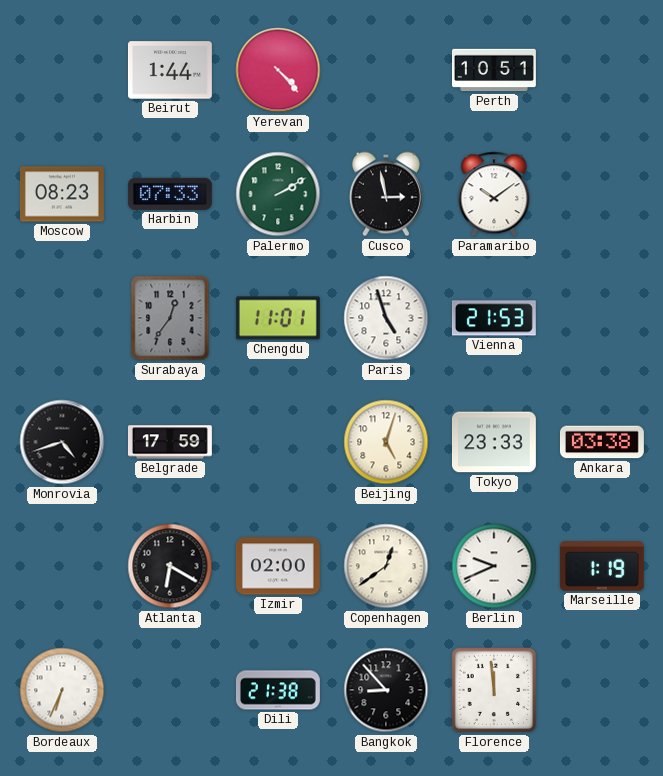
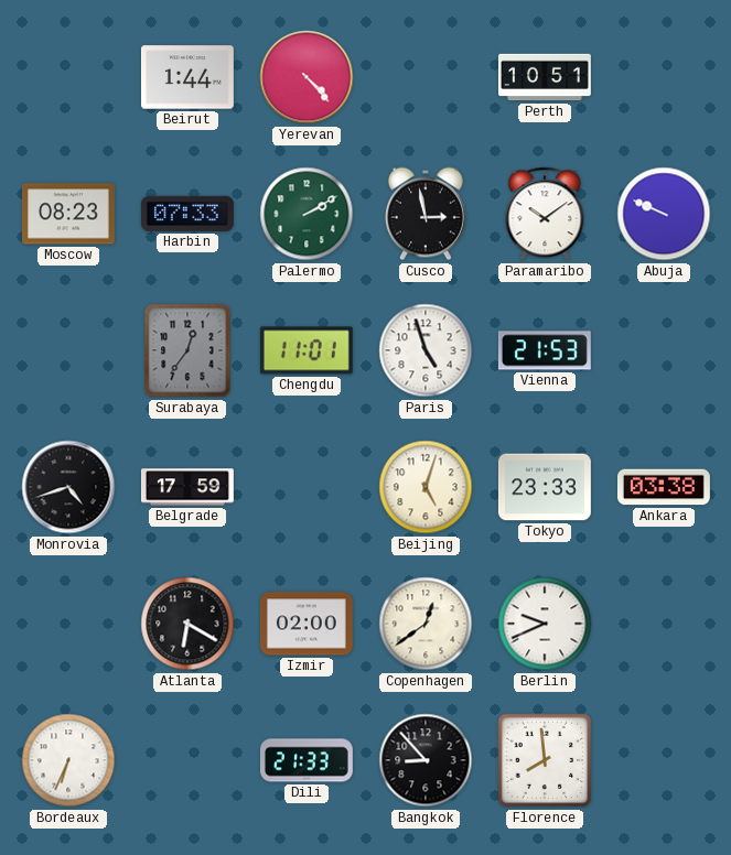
Abuja: none -> 9:49
Marseille: 1:19 -> none
Dili: 21:38 -> 21:33
Florence: 11:59 -> 7:59
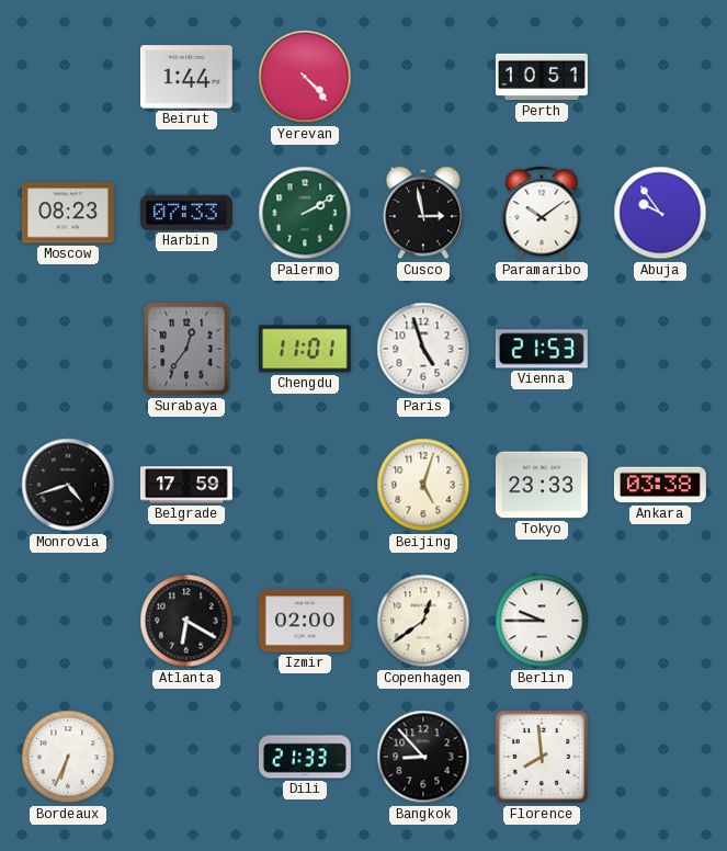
Abuja: 9:49 -> 9:54
Berlin: 9:41 -> 9:45
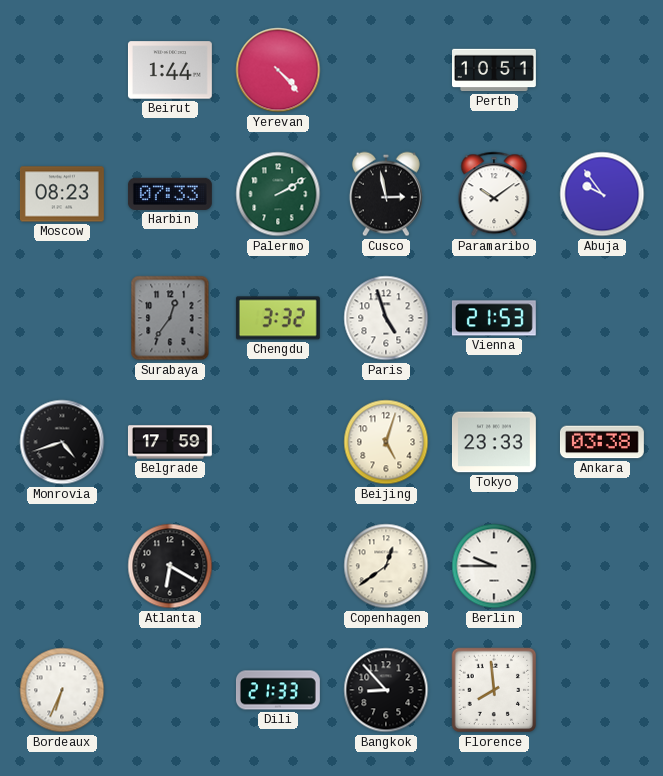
Chengdu: 11:01 -> 3:32
Izmir: 02:00 -> none
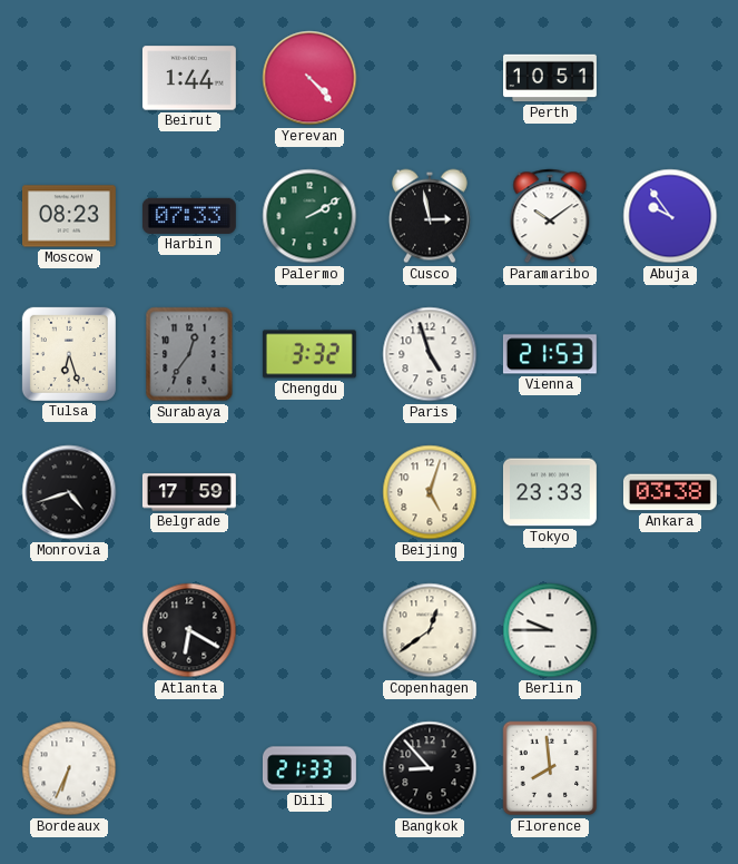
Tulsa: none -> 6:27
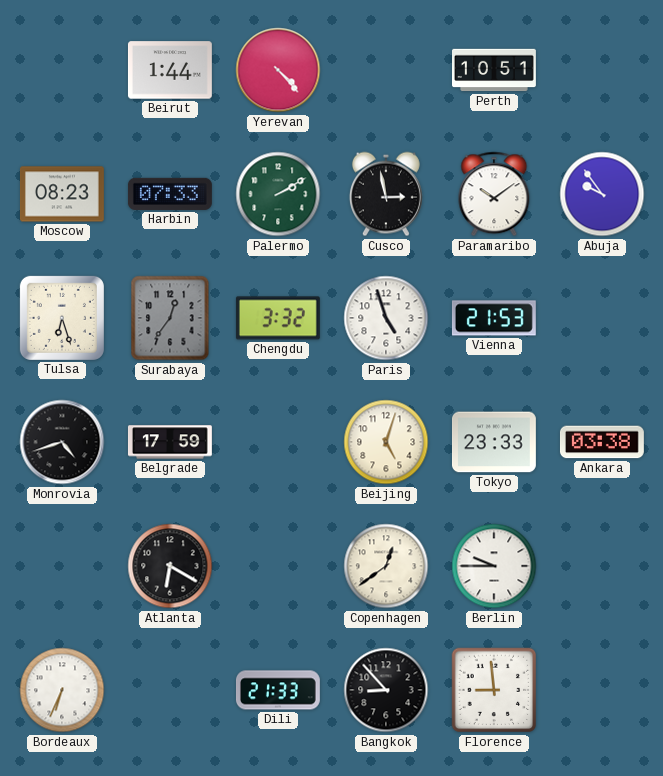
Florence: 7:59 -> 8:59
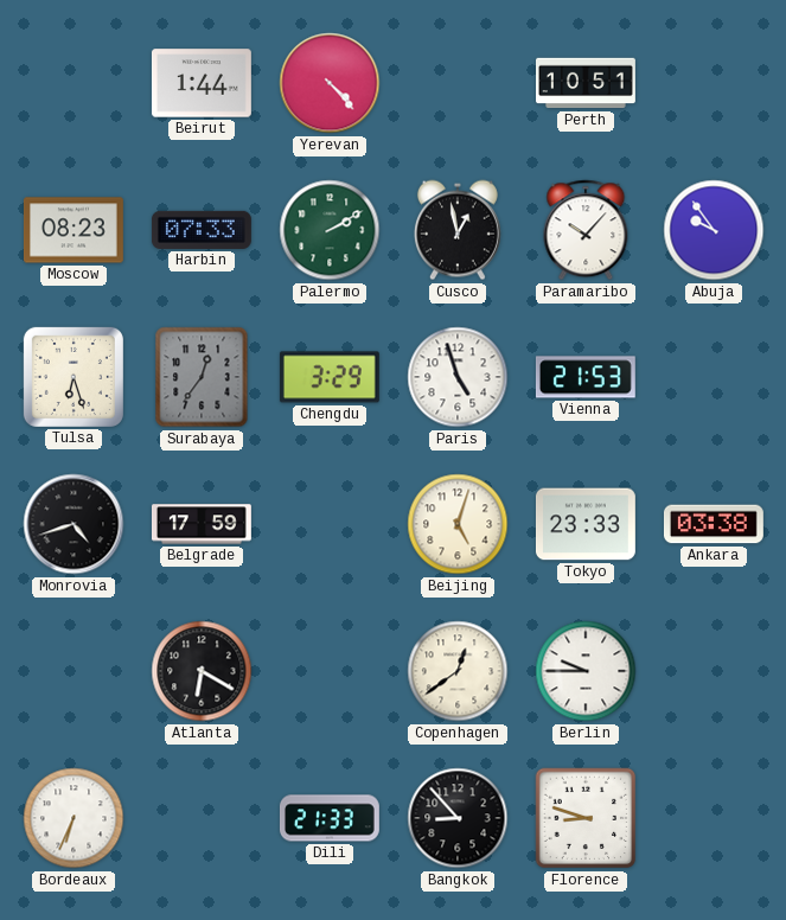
Cusco: 2:58 -> 12:58
Paramaribo: 10:09 -> 10:07
Chengdu: 3:32 -> 3:29
Florence: 8:59 -> 8:48
